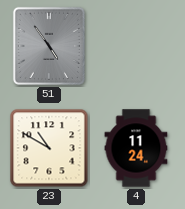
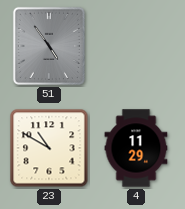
4: 11:24 -> 11:29
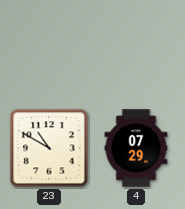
51: 4:54 -> none
4: 11:29 -> 07:29
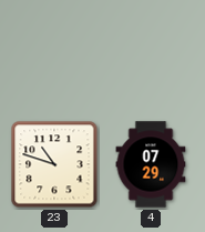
23: 10:50 -> 10:48
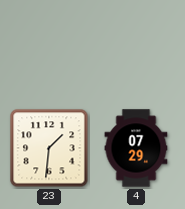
23: 10:48 -> 1:31
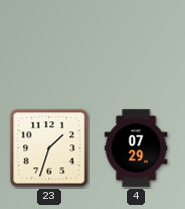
23: 1:31 -> 1:33
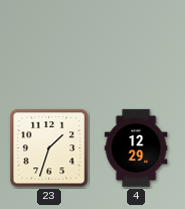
4: 07:29 -> 12:29
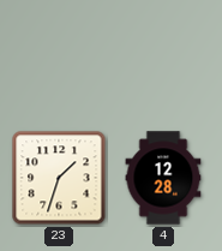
4: 12:29 -> 12:28
